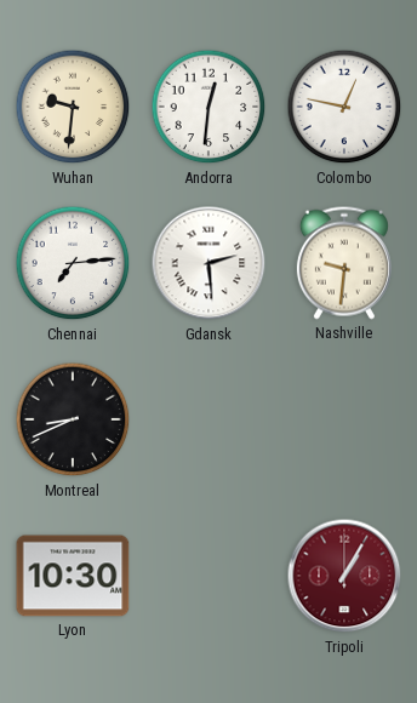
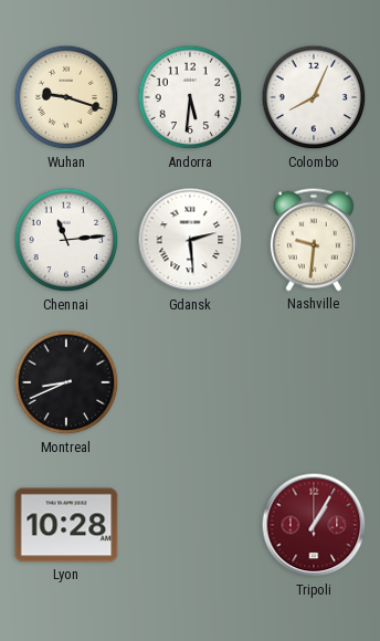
Wuhan: 9:31 -> 9:18
Andorra: 12:31 -> 5:31
Colombo: 12:47 -> 8:04
Chennai: 7:14 -> 11:14
Lyon: 10:30 -> 10:28
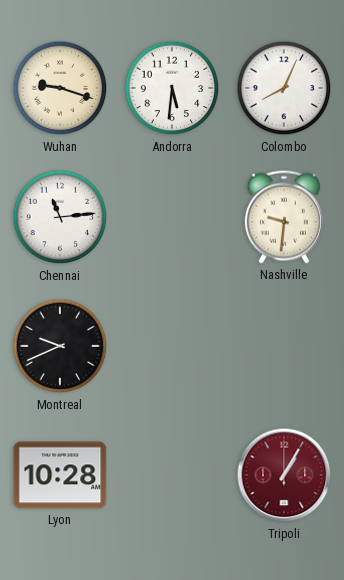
Gdansk: 2:29 -> none
Montreal: 8:41 -> 9:41
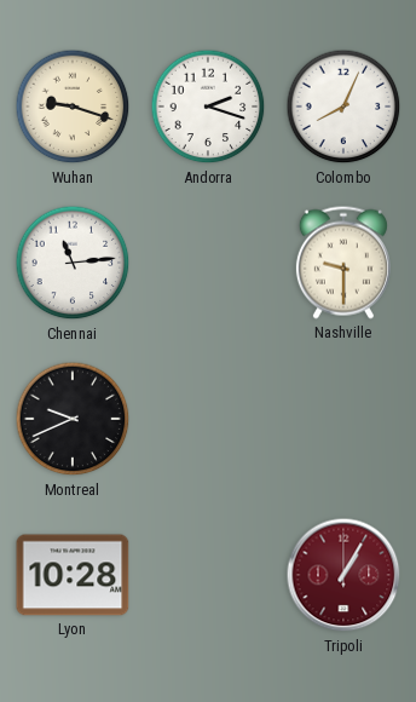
Andorra: 5:31 -> 2:18
Nashville: 9:31 -> 9:30
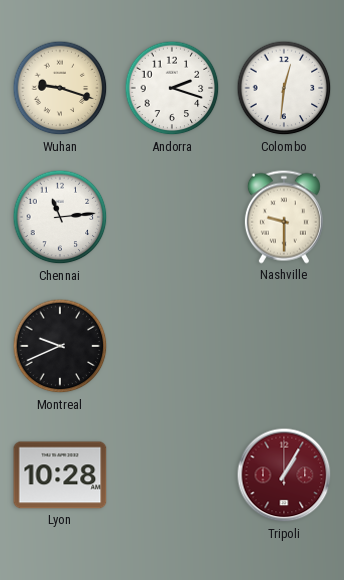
Colombo: 8:04 -> 12:31
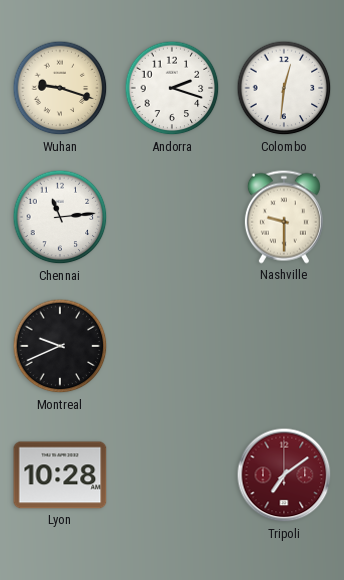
Tripoli: 1:05 -> 7:09
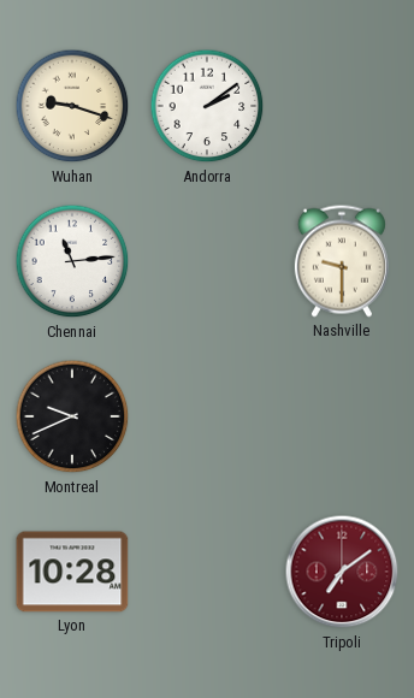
Andorra: 2:18 -> 2:09
Colombo: 12:31 -> none
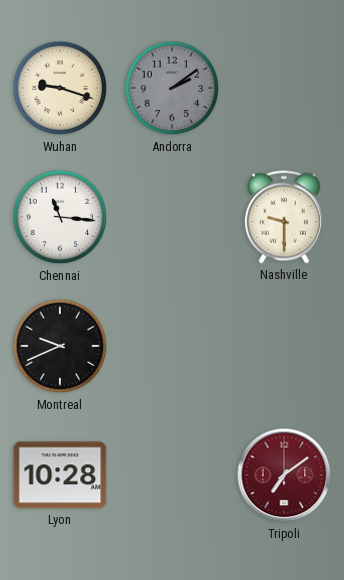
Andorra dial: white -> grey
Chennai: 11:14 -> 11:16
